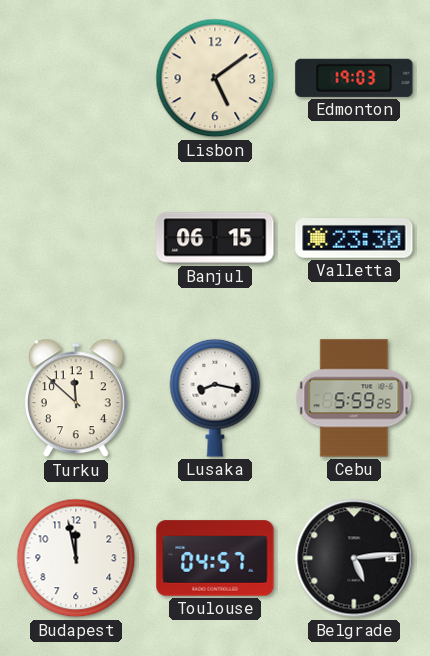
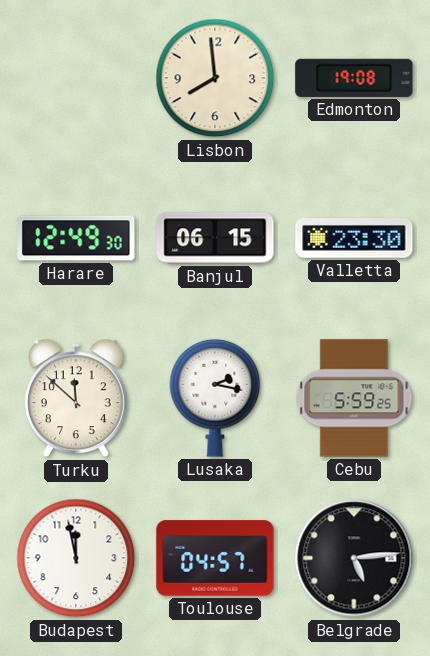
Lisbon: 5:09 -> 7:59
Edmonton: 19:03 -> 19:08
Harare: none -> 12:49
Lusaka: 8:17 -> 2:17
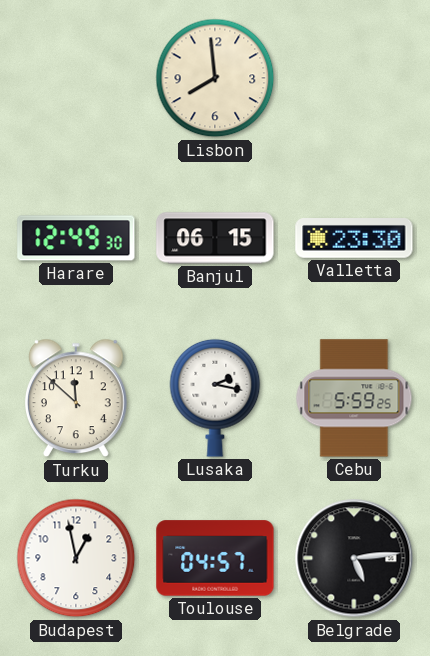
Edmonton: 19:08 -> none
Budapest: 11:58 -> 12:58
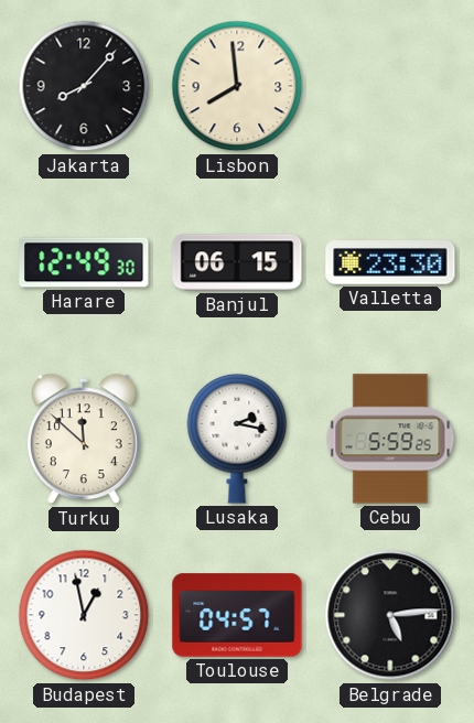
Jakarta: none -> 8:07
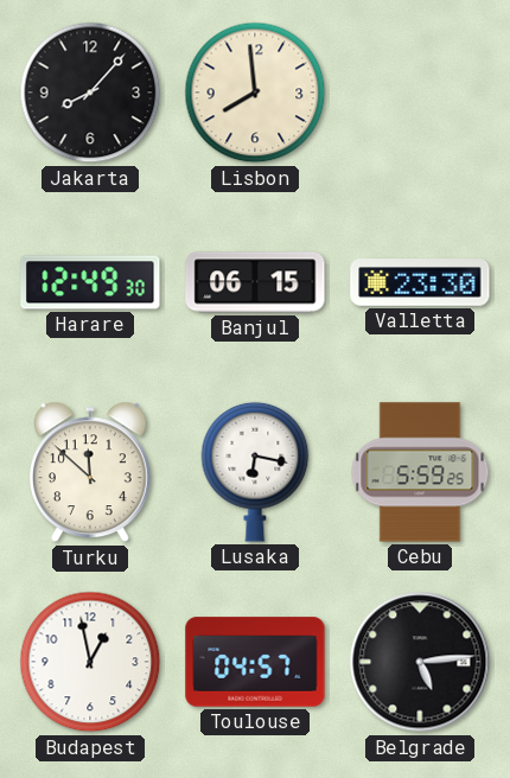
Lusaka: 2:17 -> 6:17
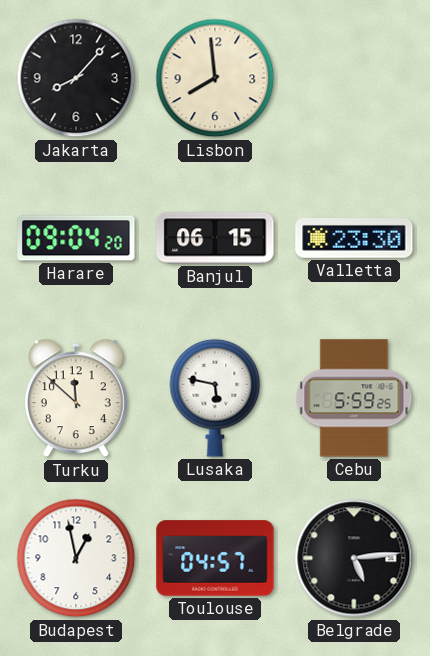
Harare: 12:49 -> 09:04
Lusaka: 6:17 -> 5:47
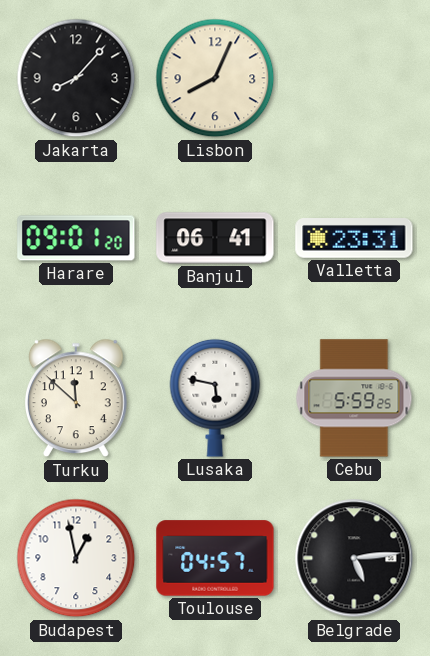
Lisbon: 7:59 -> 8:04
Harare: 09:04 -> 09:01
Banjul: 06:15 -> 06:41
Valletta: 23:30 -> 23:31
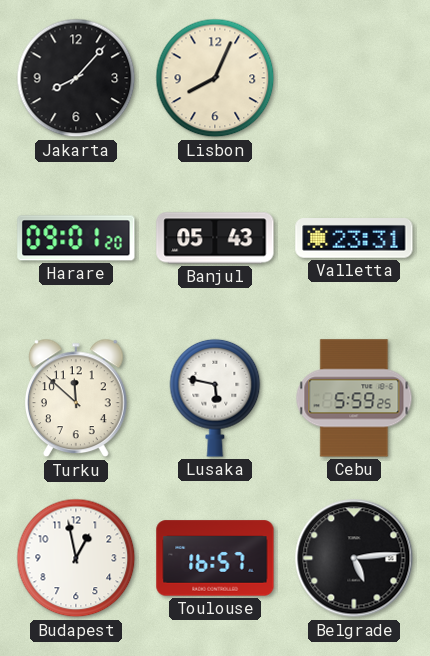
Banjul: 06:41 -> 05:43
Toulouse: 04:57 -> 16:57
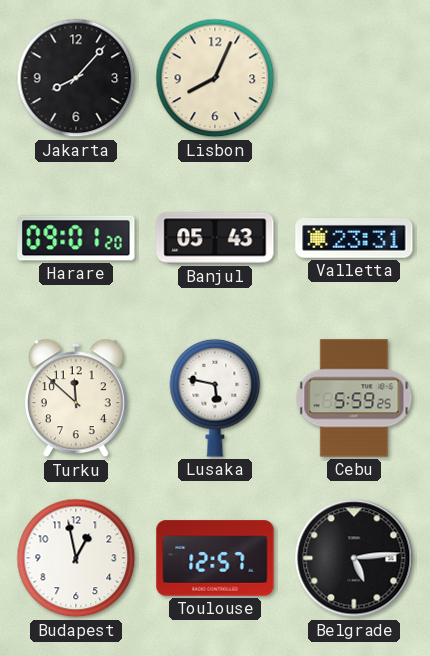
Toulouse: 16:57 -> 12:57
